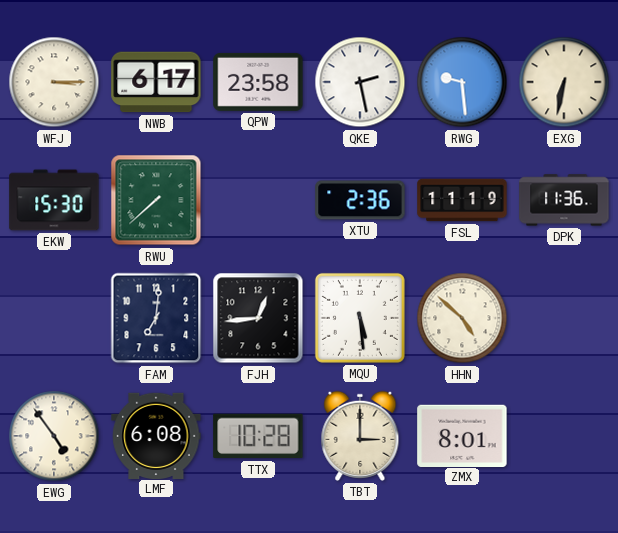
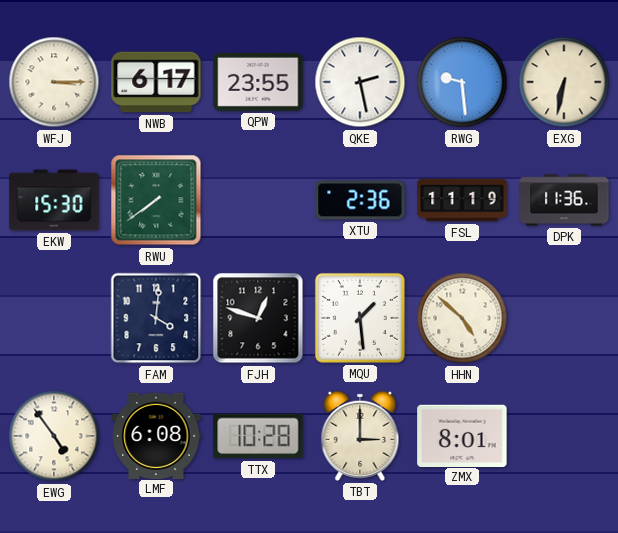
QPW: 23:58 -> 23:55
RWU: 7:38 -> 7:39
FAM: 7:01 -> 4:01
FJH: 12:44 -> 12:48
MQU: 5:29 -> 1:29
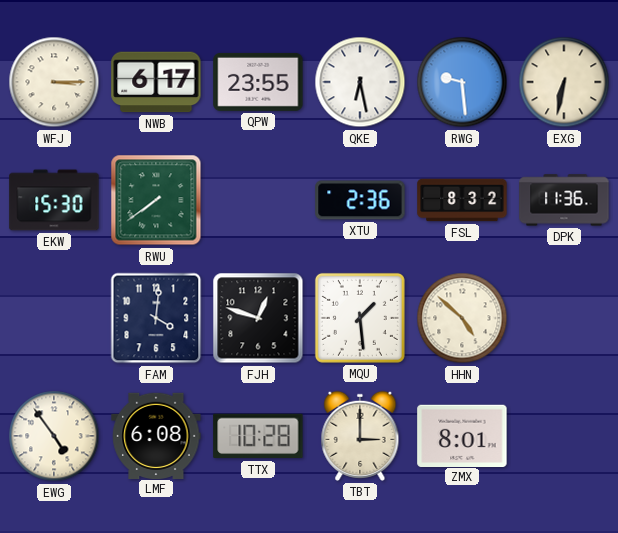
QKE: 2:28 -> 6:28
FSL: 11:19 -> 8:32
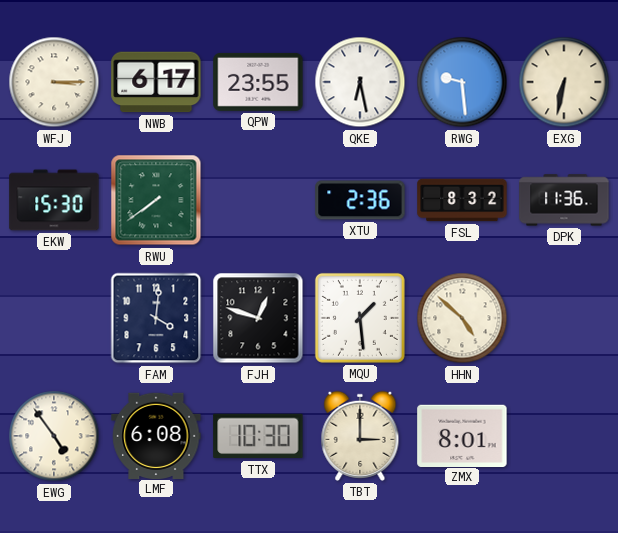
TTX: 10:28 -> 10:30
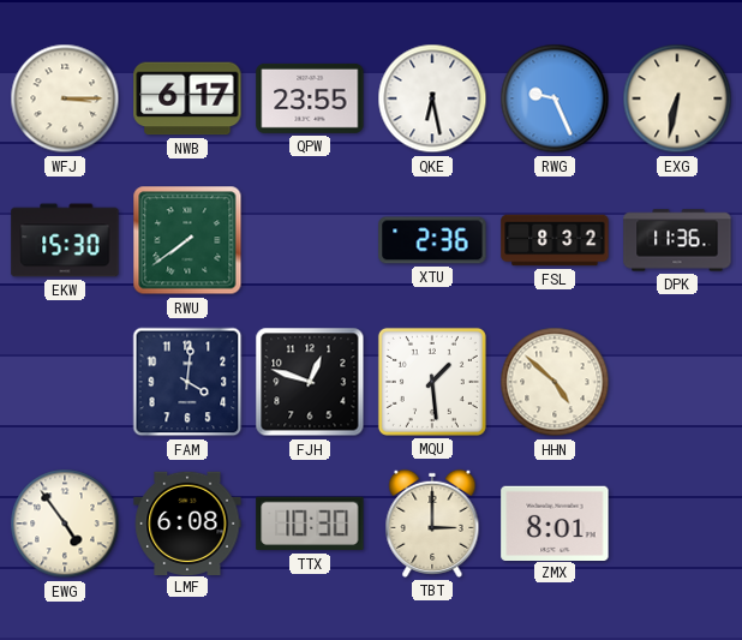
RWG: 9:29 -> 9:26
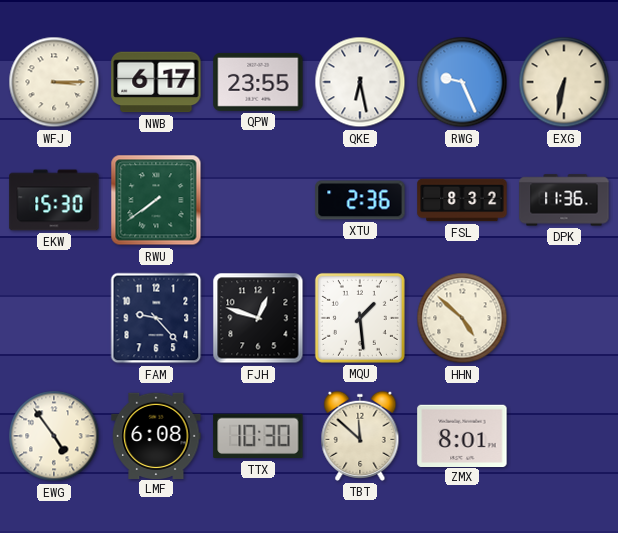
FAM: 4:01 -> 9:23
TBT: 3:00 -> 11:52
